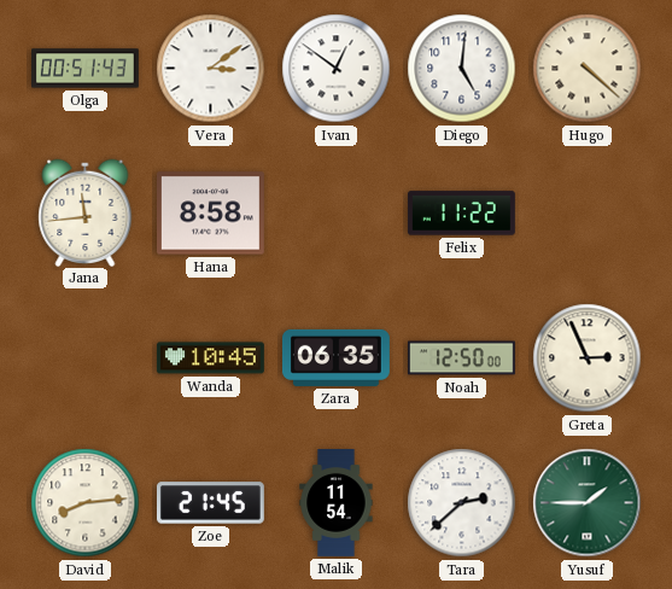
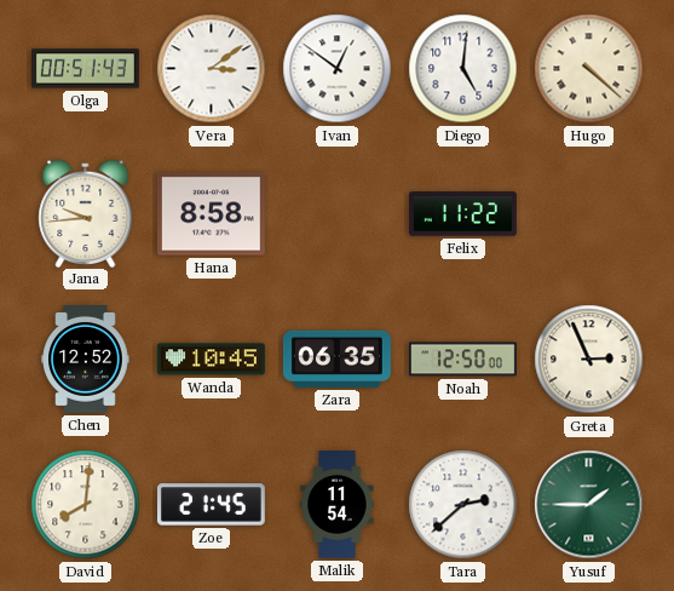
Jana: 11:44 -> 9:44
Chen: none -> 12:52
David: 8:14 -> 8:01
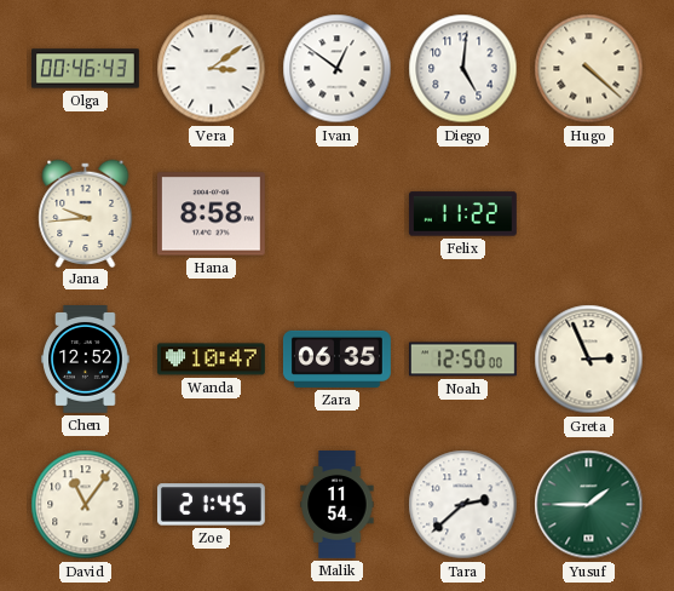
Olga: 00:51 -> 00:46
Wanda: 10:45 -> 10:47
David: 8:01 -> 11:06
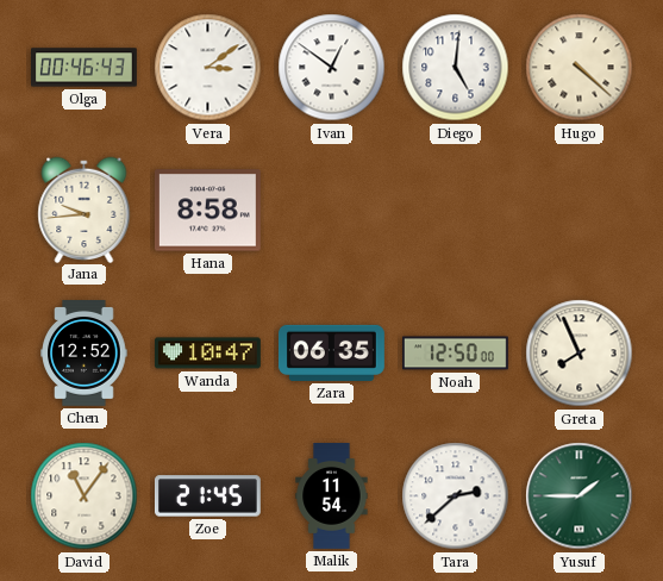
Felix: 11:22 -> none
Greta: 2:56 -> 7:56
